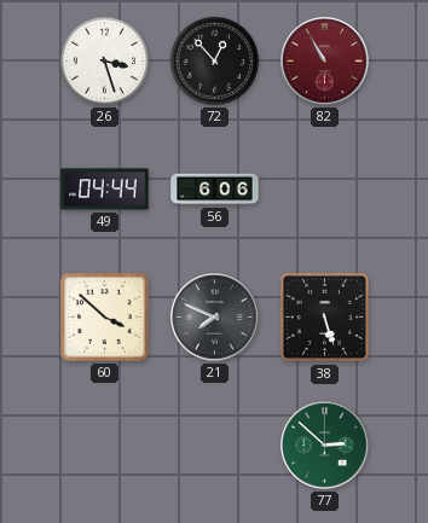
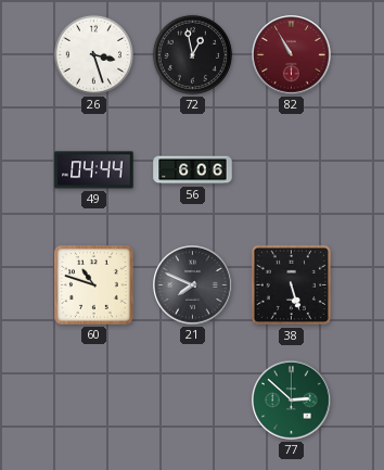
72: 12:53 -> 12:58
60: 3:52 -> 10:48
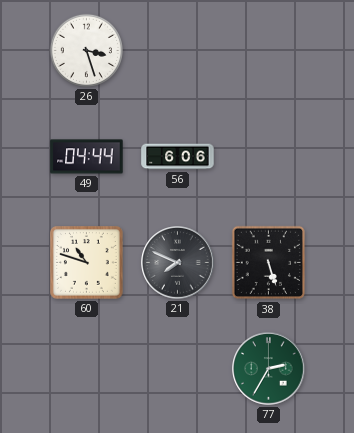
72: 12:58 -> none
82: 10:55 -> none
77: 2:52 -> 2:35
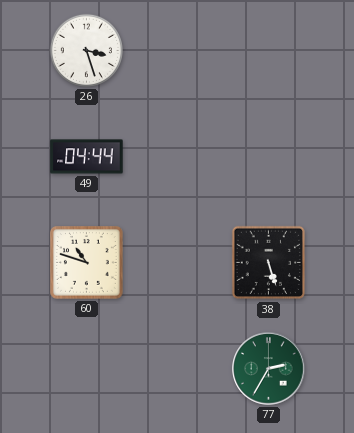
56: 6:06 -> none
21: 7:49 -> none
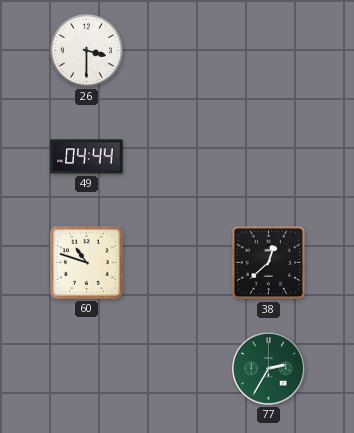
26: 3:27 -> 3:30
38: 5:27 -> 12:38
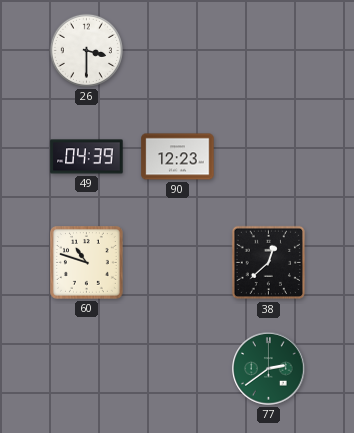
49: 04:44 -> 04:39
90: none -> 12:23
77: 2:35 -> 2:39
